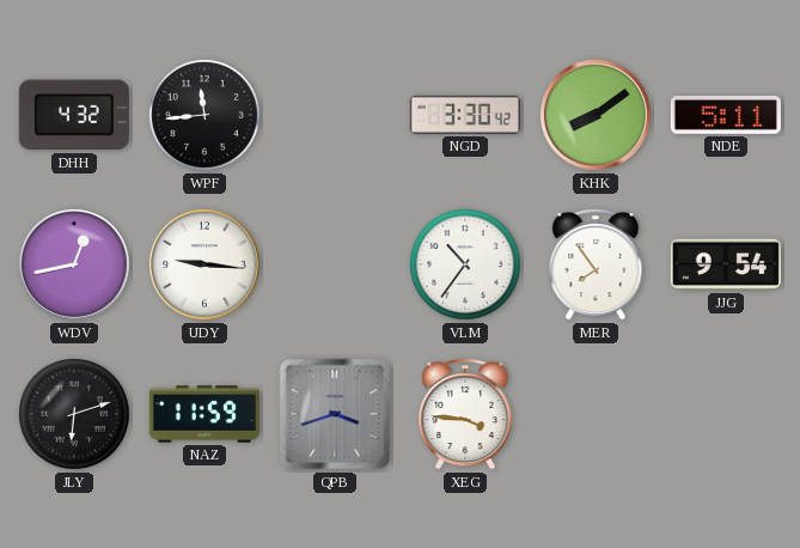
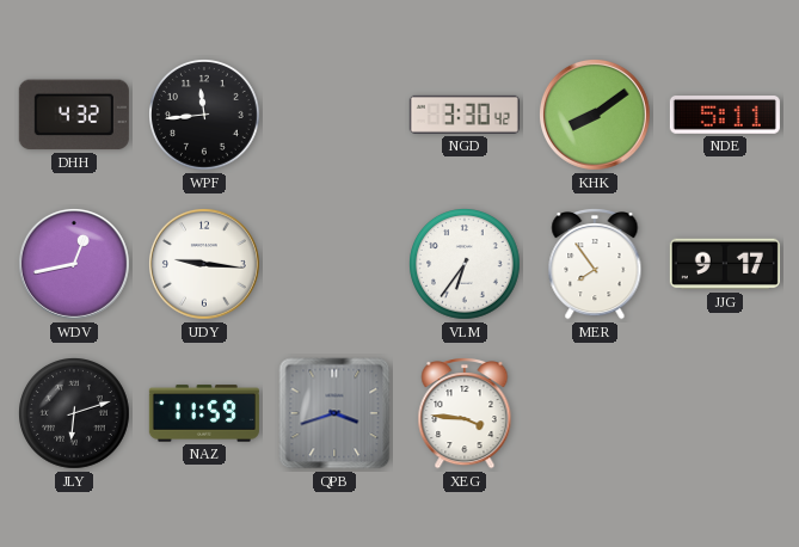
VLM: 10:36 -> 6:36
JJG: 9:54 -> 9:17
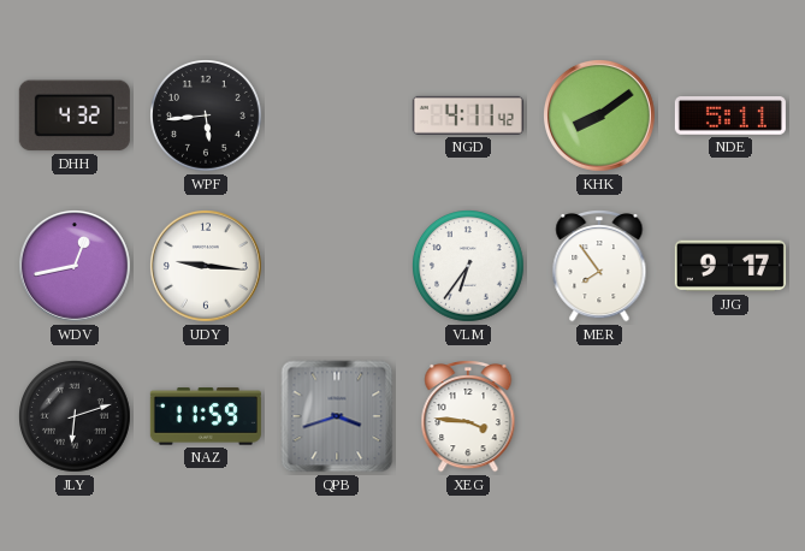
WPF: 11:44 -> 5:44
NGD: 3:30 -> 4:11
